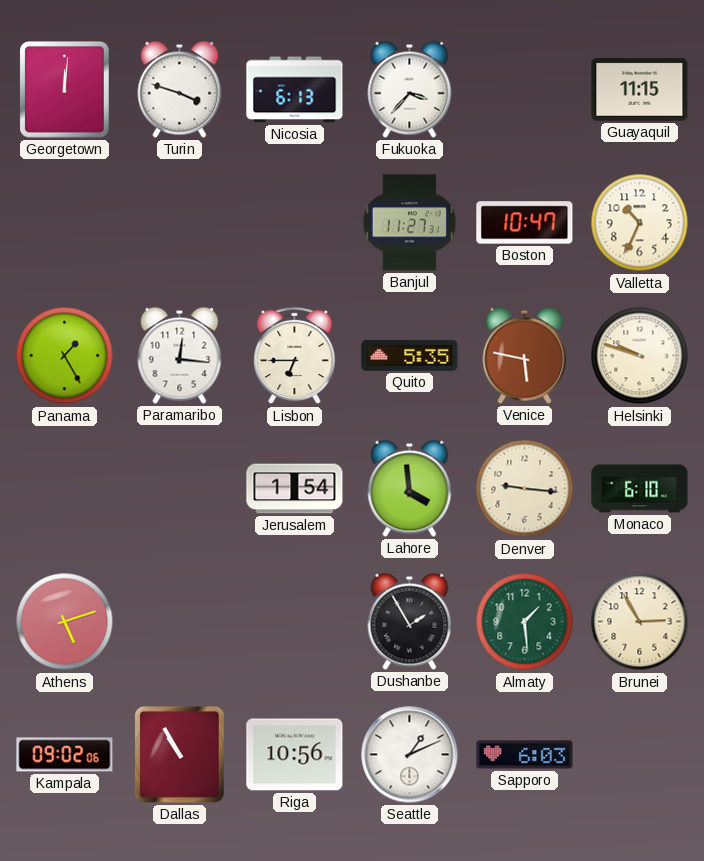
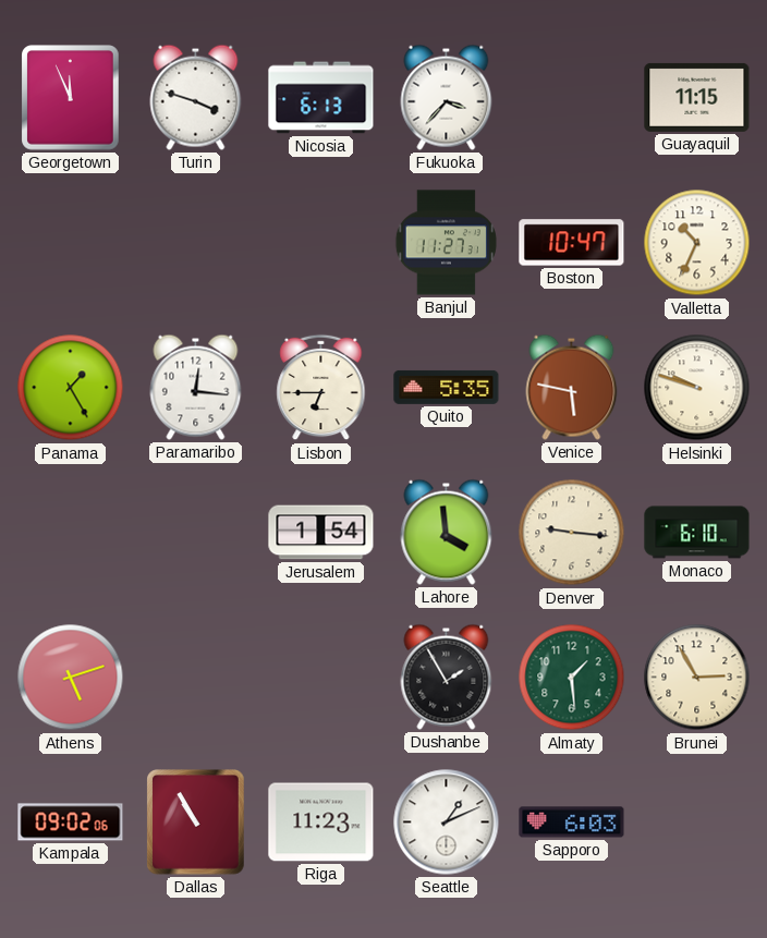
Georgetown: 12:01 -> 11:56
Riga: 10:56 -> 11:23
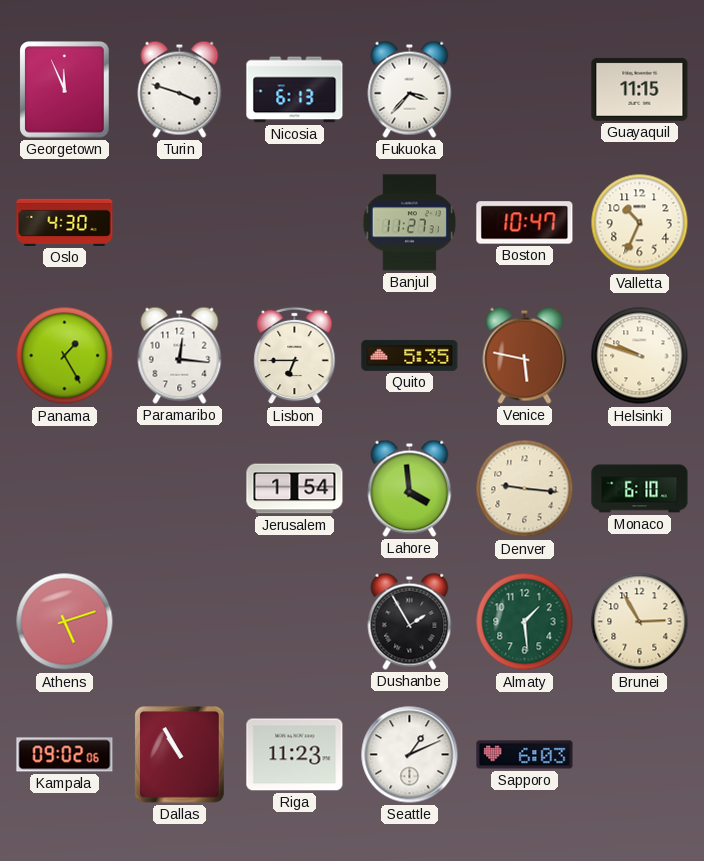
Oslo: none -> 4:30
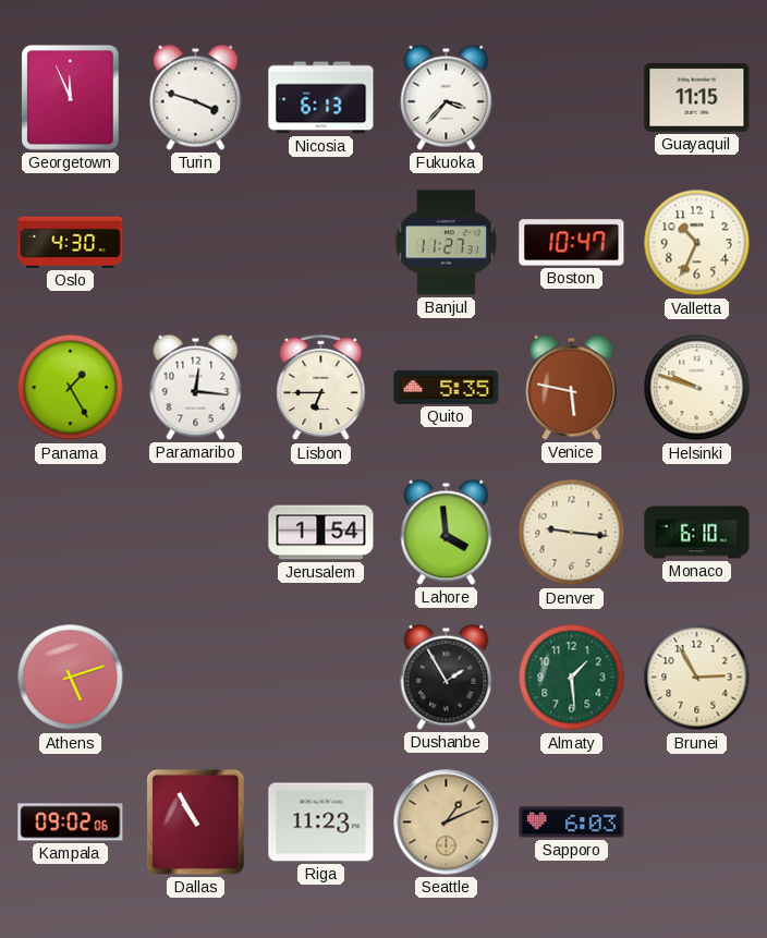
Seattle dial: white -> champagne
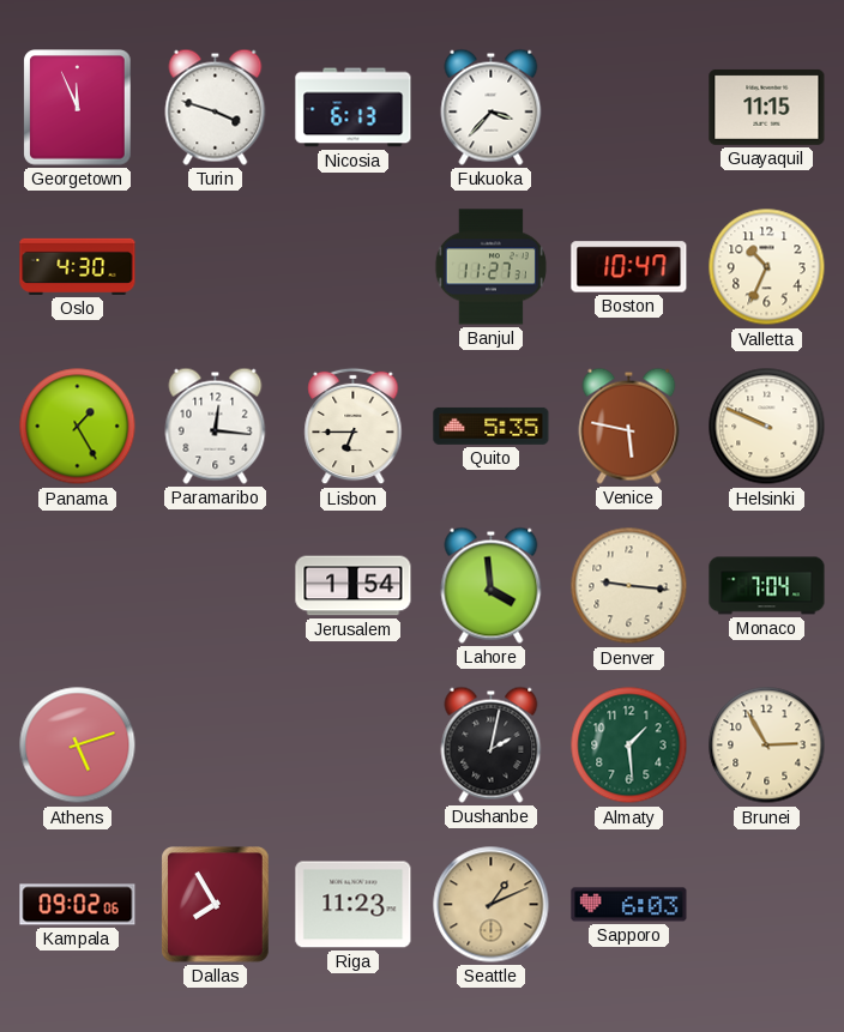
Helsinki: 9:48 -> 9:49
Monaco: 6:10 -> 7:04
Dushanbe: 1:55 -> 2:02
Dallas: 10:55 -> 7:55
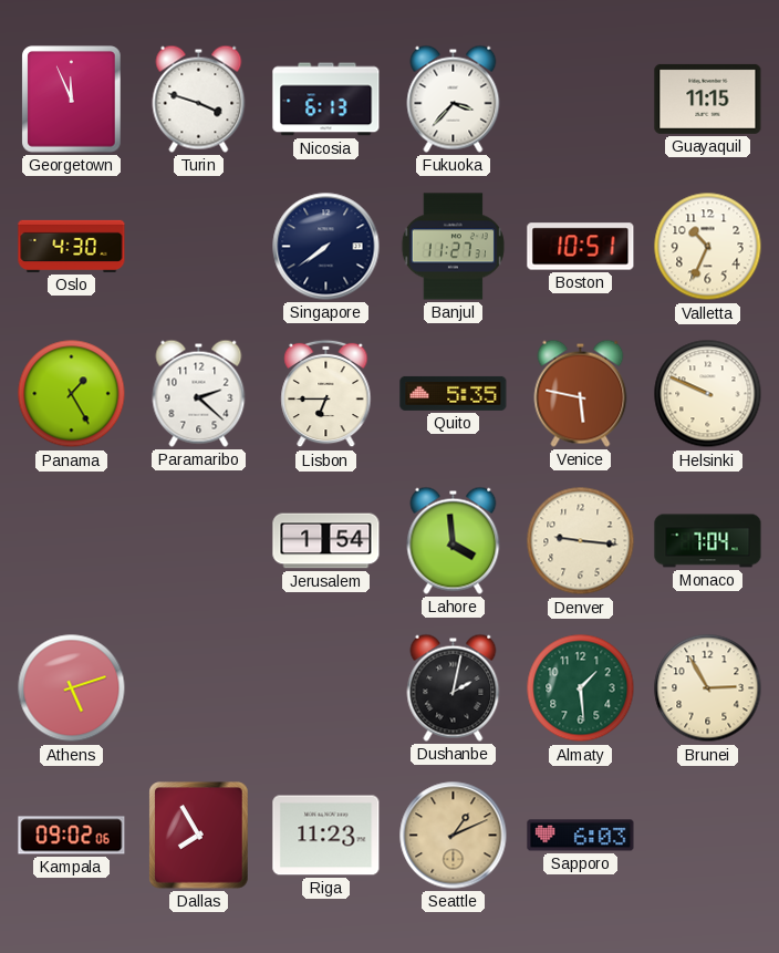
Singapore: none -> 7:39
Boston: 10:47 -> 10:51
Paramaribo: 12:16 -> 2:22
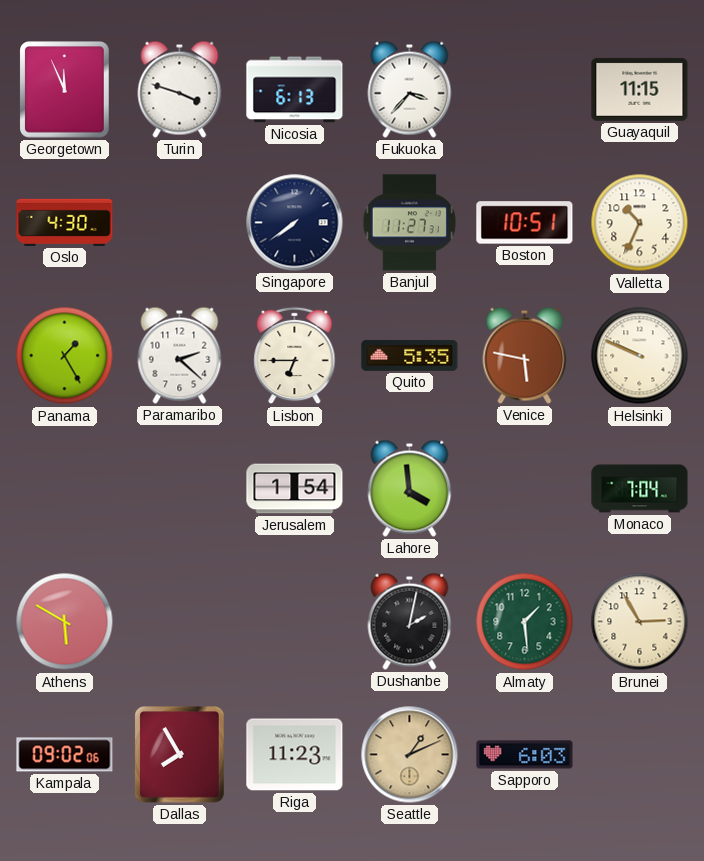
Denver: 9:16 -> none
Athens: 5:12 -> 5:50
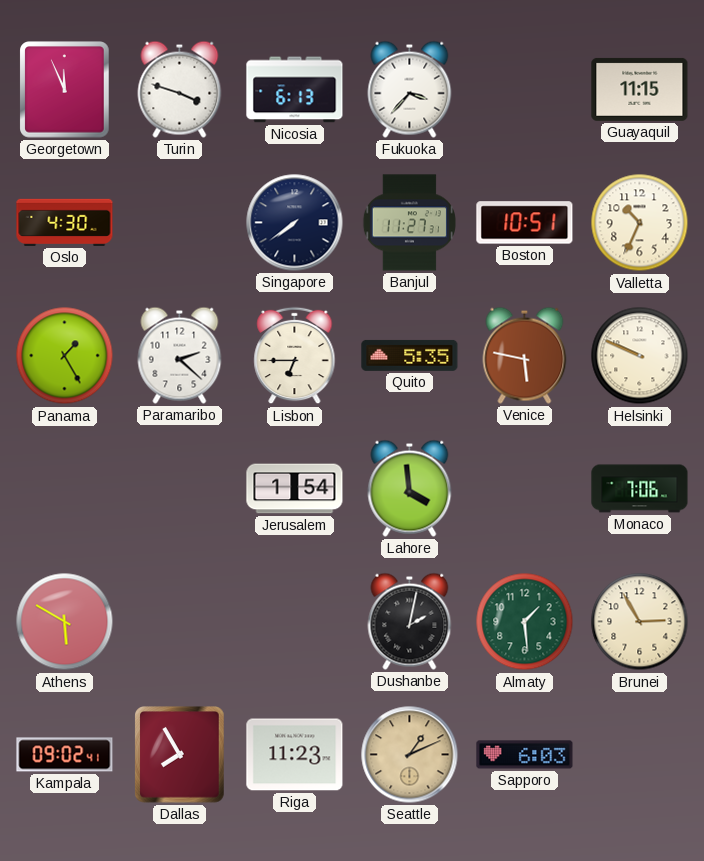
Monaco: 7:04 -> 7:06
Kampala: 09:02:06 -> 09:02:41
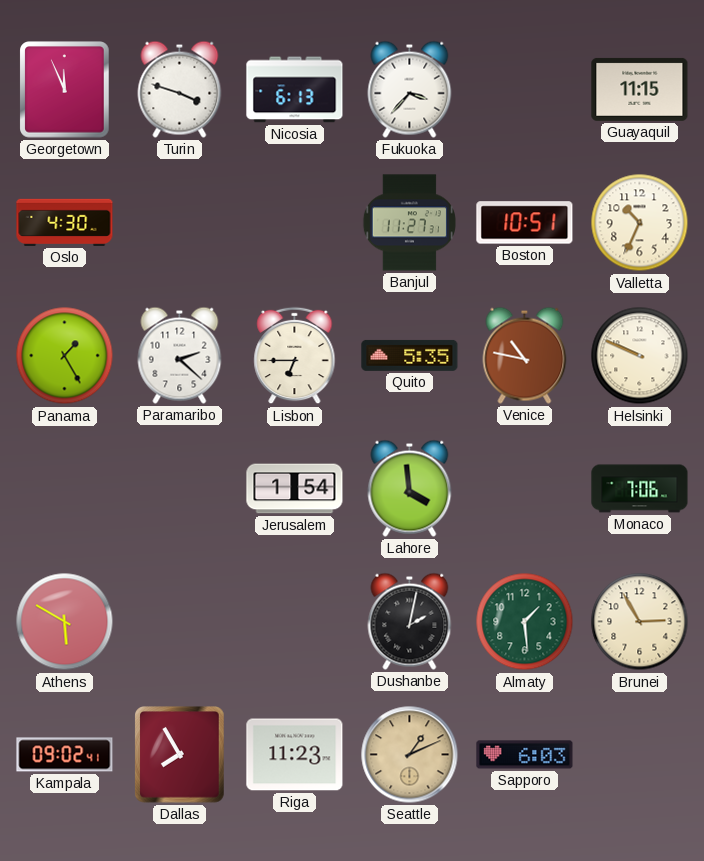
Singapore: 7:39 -> none
Venice: 5:47 -> 10:47
